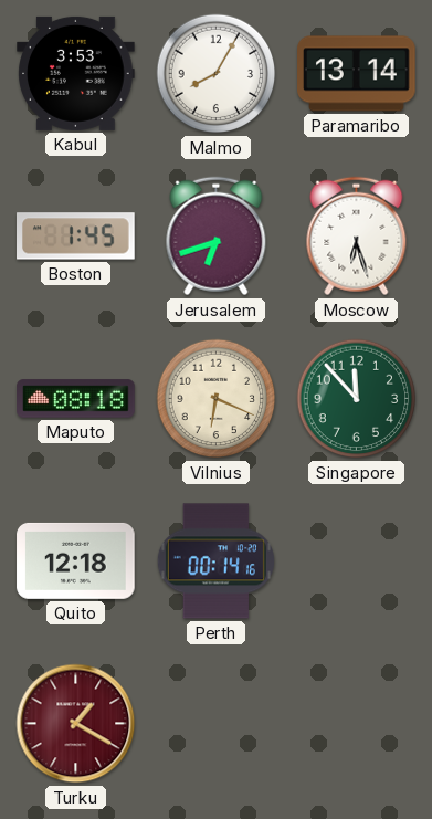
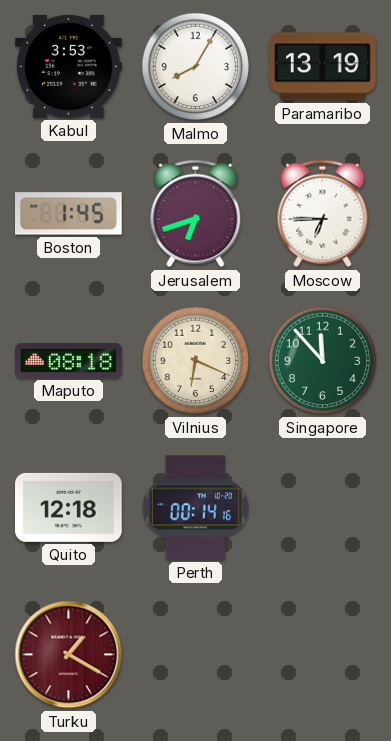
Paramaribo: 13:14 -> 13:19
Moscow: 6:27 -> 6:45
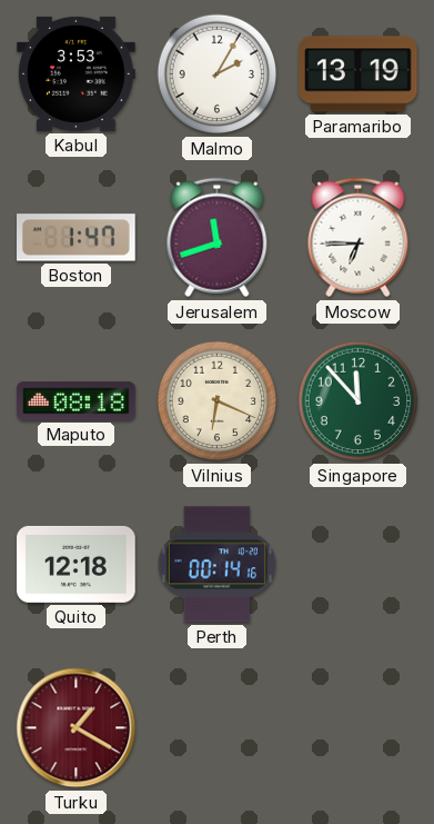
Malmo: 8:05 -> 2:05
Boston: 1:45 -> 1:47
Jerusalem: 6:42 -> 11:42
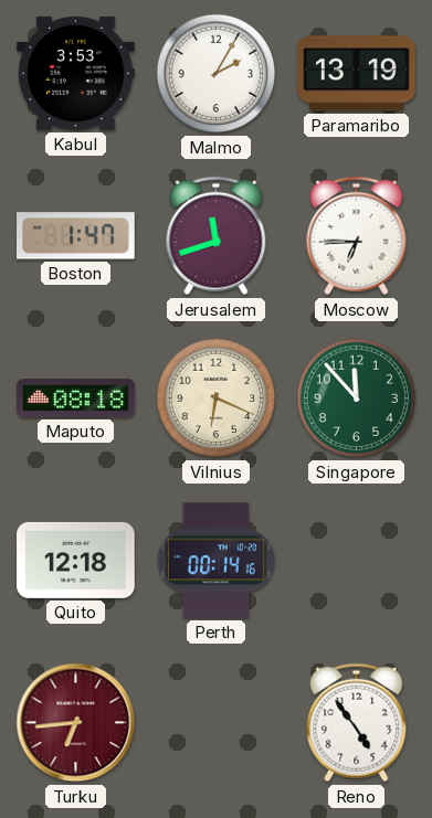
Turku: 1:20 -> 6:44
Reno: none -> 4:54
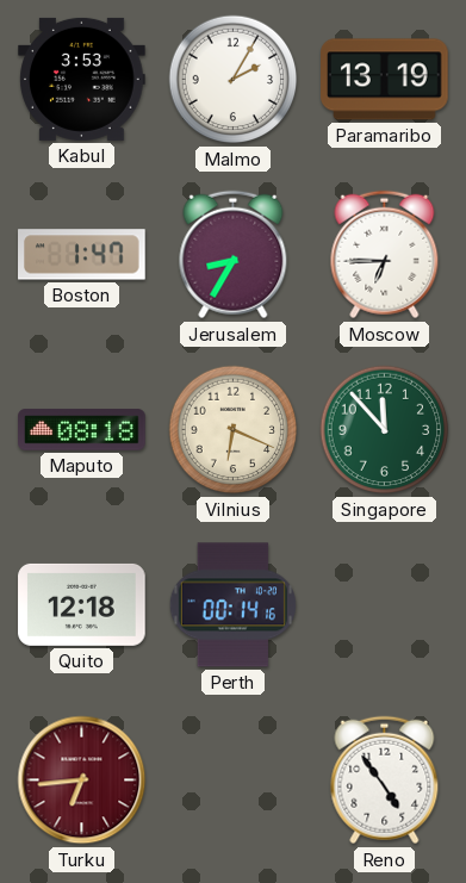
Jerusalem: 11:42 -> 8:35
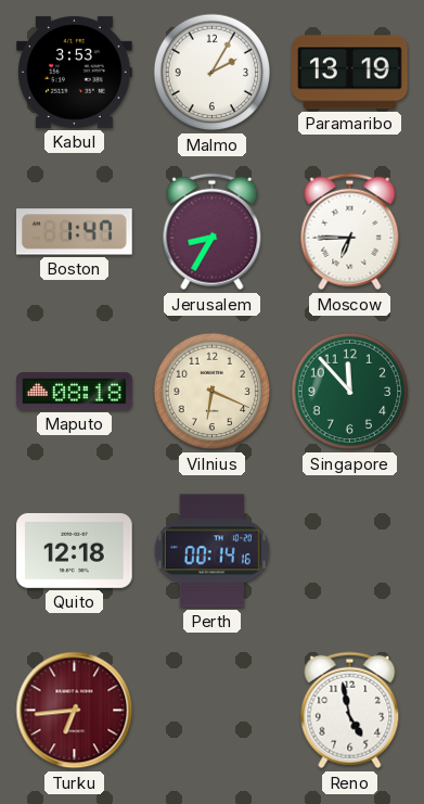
Reno: 4:54 -> 4:58
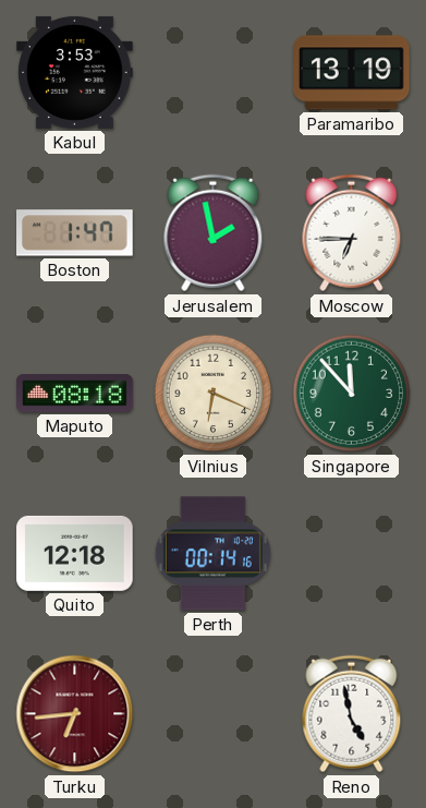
Malmo: 2:05 -> none
Jerusalem: 8:35 -> 1:58
